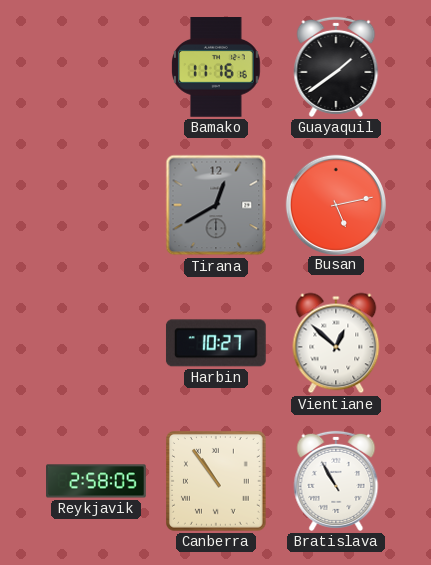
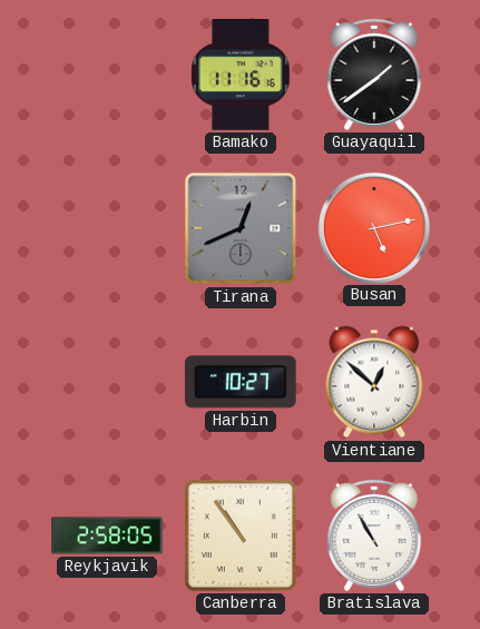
Tirana: 12:40 -> 12:41
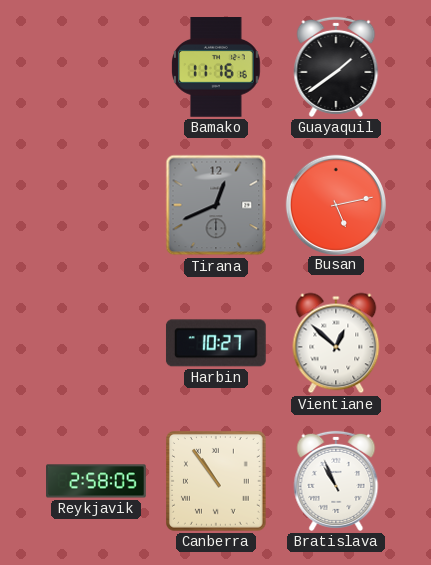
Bratislava: 10:55 -> 10:56
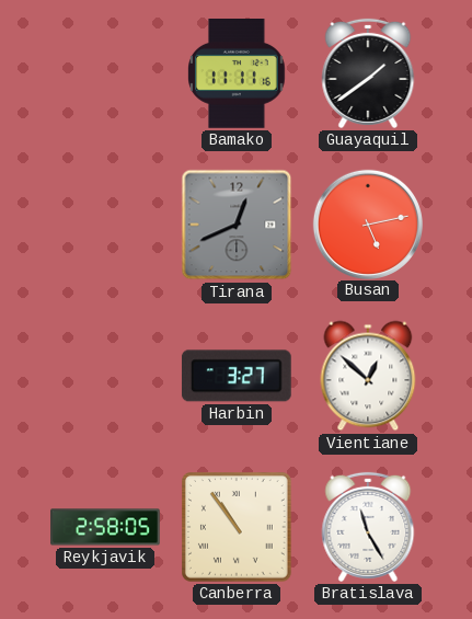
Bamako: 11:16 -> 11:11
Harbin: 10:27 -> 3:27
Bratislava: 10:56 -> 11:25
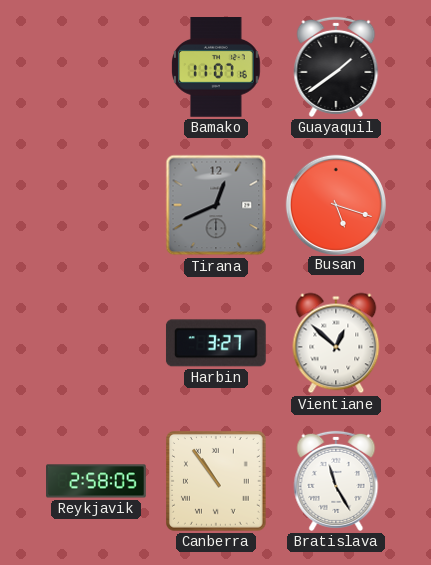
Bamako: 11:11 -> 11:07
Busan: 5:13 -> 5:18
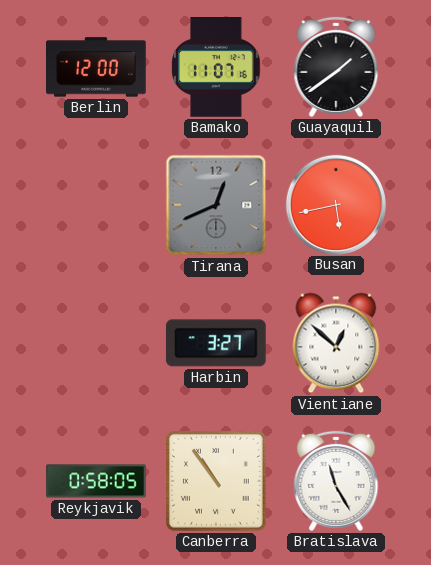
Berlin: none -> 12:00
Busan: 5:18 -> 5:43
Reykjavik: 2:58 -> 0:58
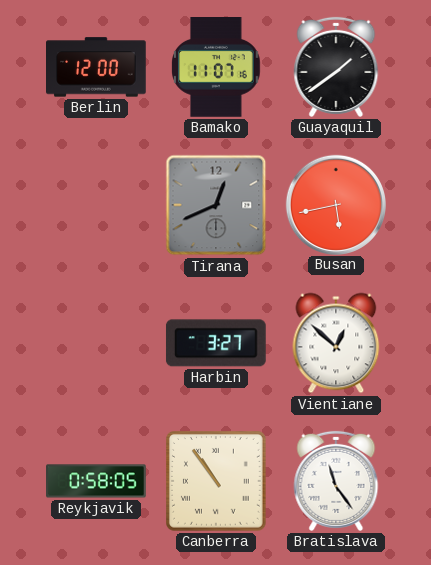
Bratislava: 11:25 -> 11:24
